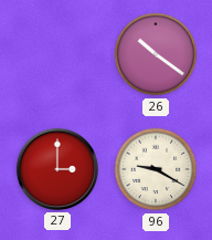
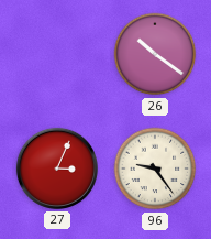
27: 3:00 -> 3:04
96: 9:20 -> 9:24
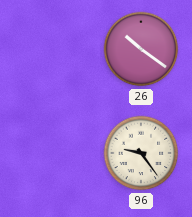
27: 3:04 -> none
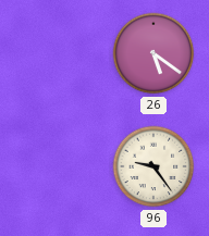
26: 10:21 -> 5:21
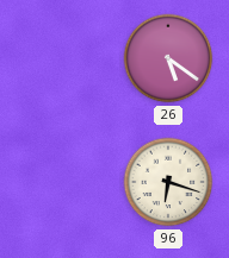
96: 9:24 -> 6:18
